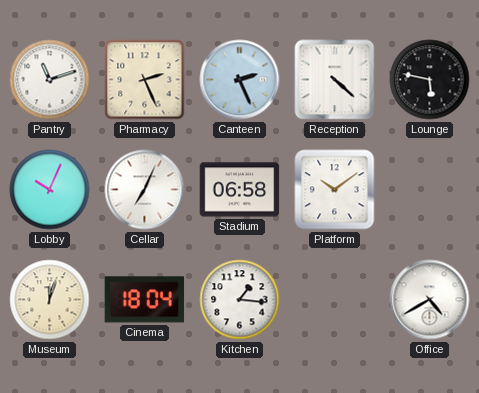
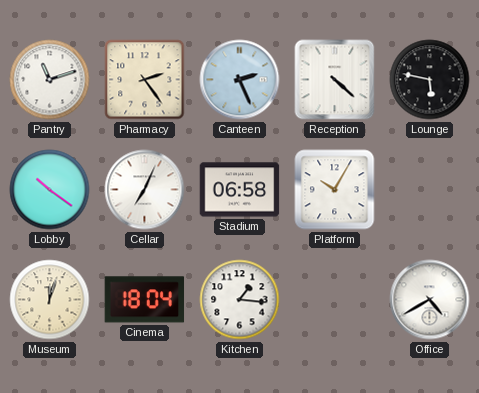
Pharmacy: 2:26 -> 2:24
Lobby: 10:04 -> 10:21
Platform: 10:09 -> 10:05
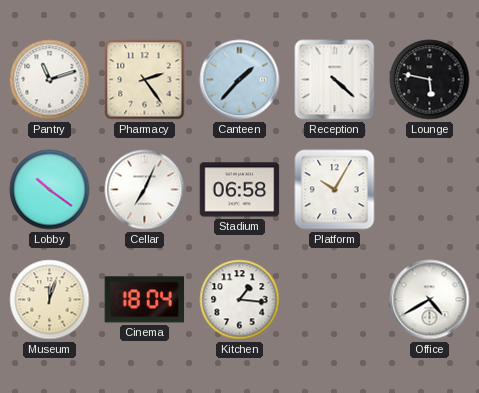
Canteen: 2:26 -> 1:37
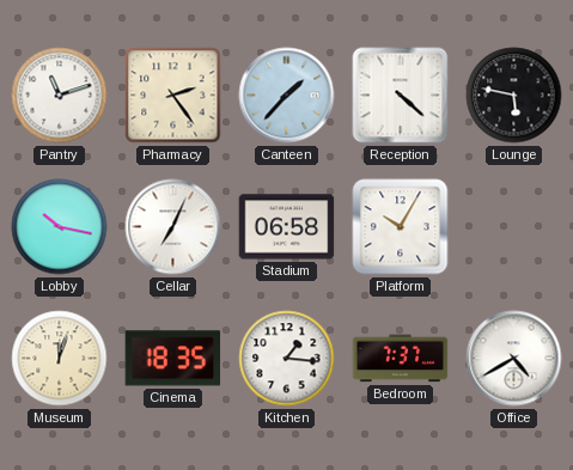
Lobby: 10:21 -> 10:17
Cinema: 18:04 -> 18:35
Bedroom: none -> 7:37
